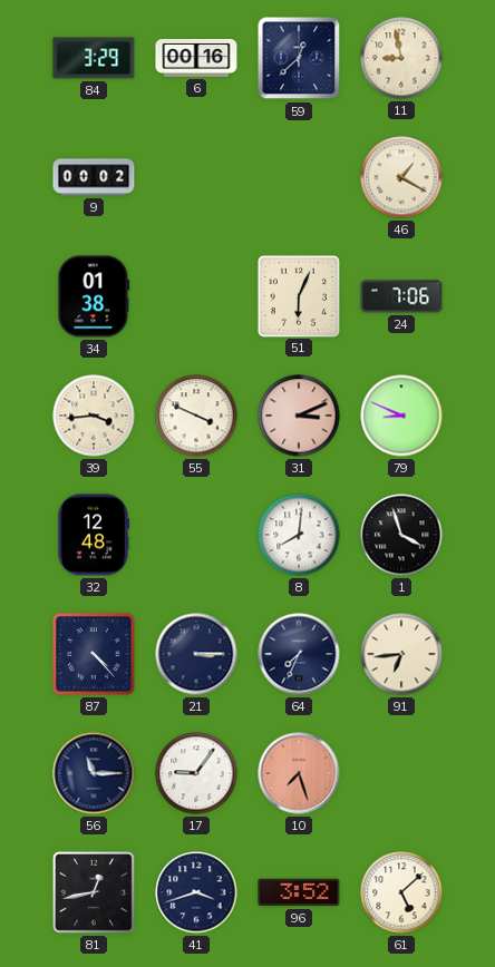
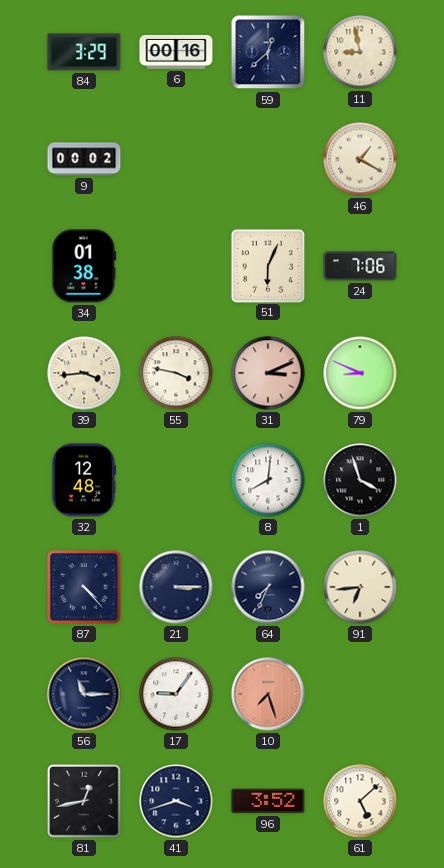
55: 3:49 -> 3:47
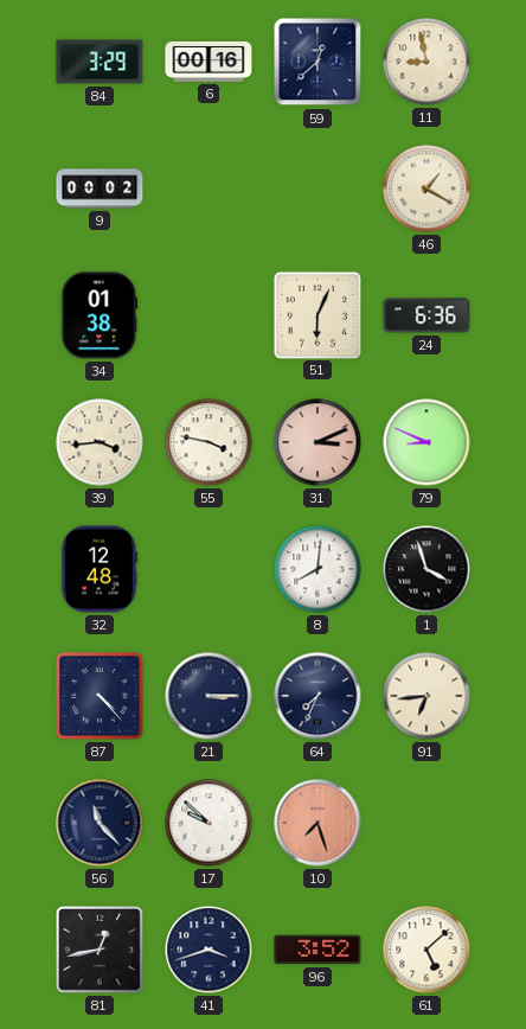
24: 7:06 -> 6:36
56: 11:15 -> 11:23
17: 9:06 -> 9:52
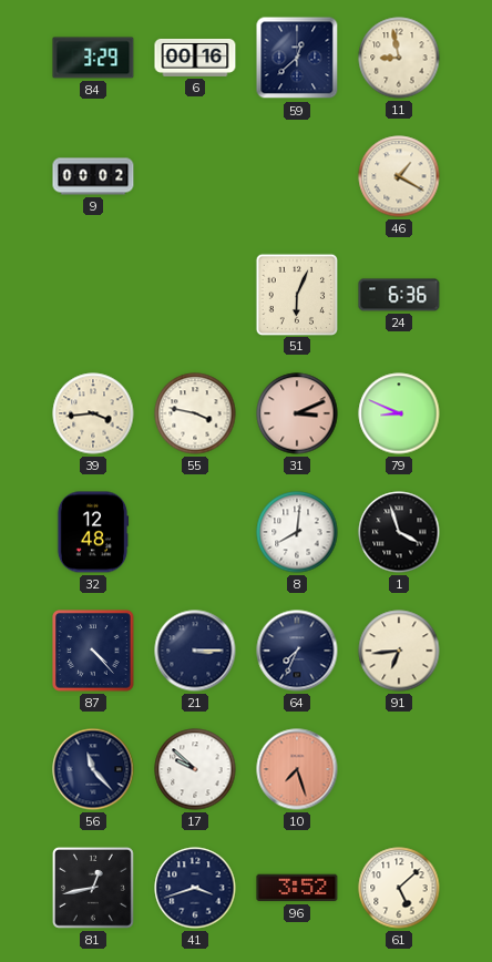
34: 01:38 -> none
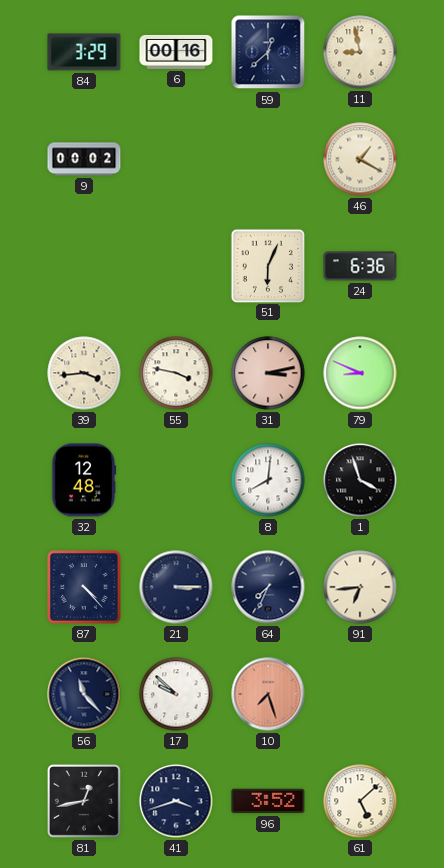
31: 3:11 -> 3:13
